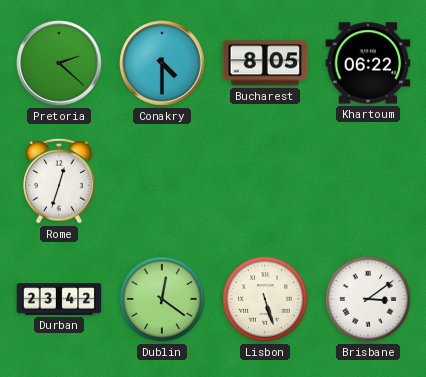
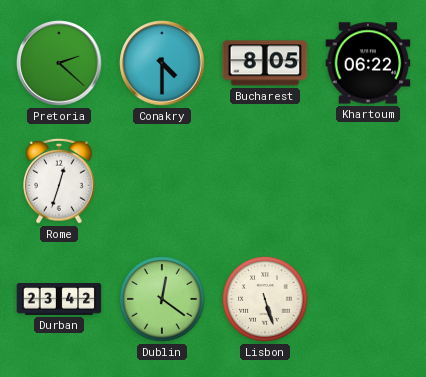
Brisbane: 3:09 -> none
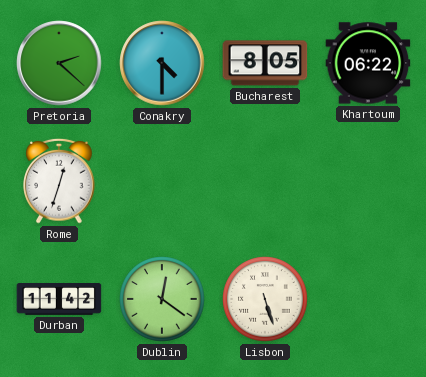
Durban: 23:42 -> 11:42
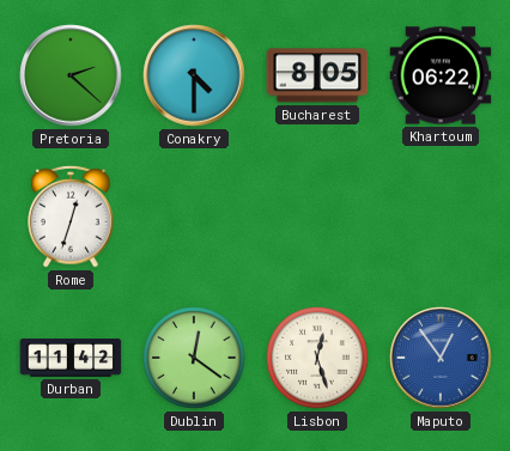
Lisbon: 5:27 -> 12:27
Maputo: none -> 12:54
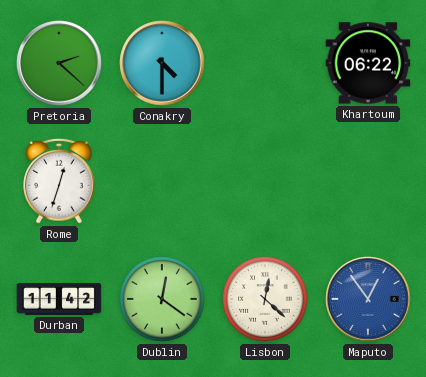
Bucharest: 8:05 -> none
Lisbon: 12:27 -> 12:22
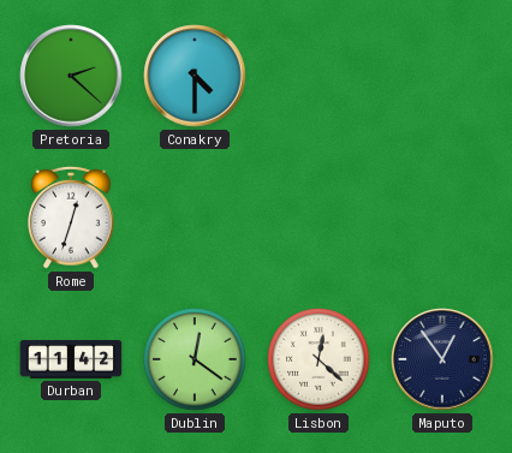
Khartoum: 06:22 -> none
Maputo dial: blue -> navy
